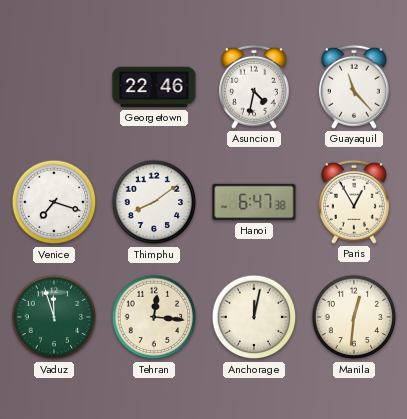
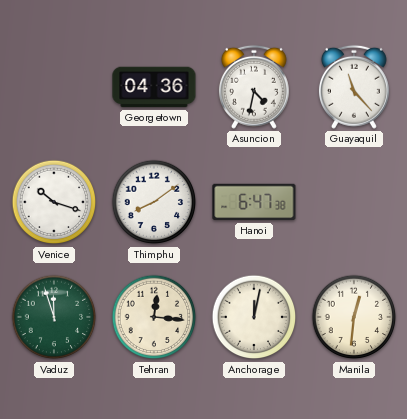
Georgetown: 22:46 -> 04:36
Venice: 7:18 -> 10:18
Paris: 12:55 -> none
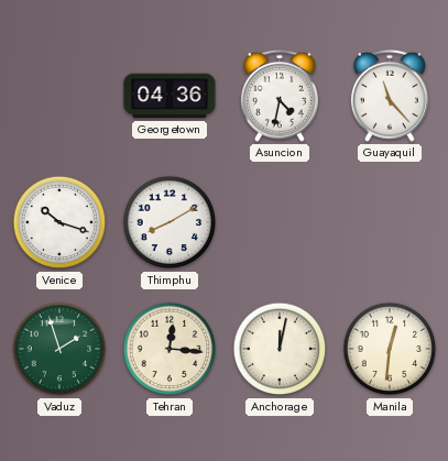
Thimphu: 8:09 -> 8:10
Hanoi: 6:47 -> none
Vaduz: 11:57 -> 1:57
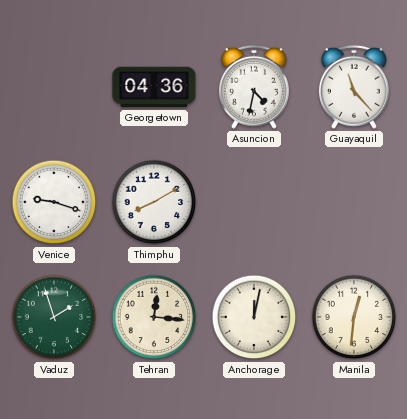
Venice: 10:18 -> 9:18
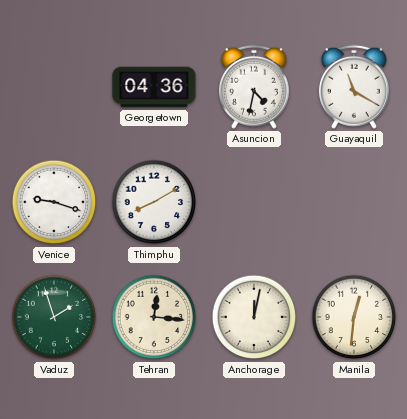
Guayaquil: 11:23 -> 11:20
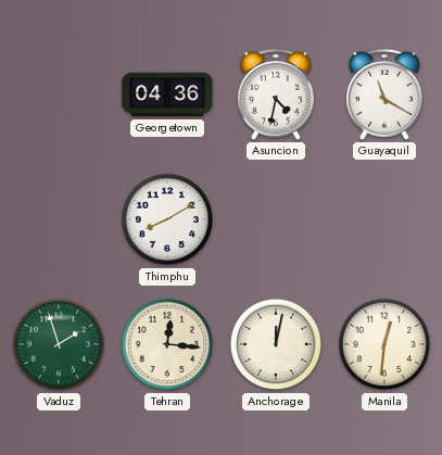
Venice: 9:18 -> none
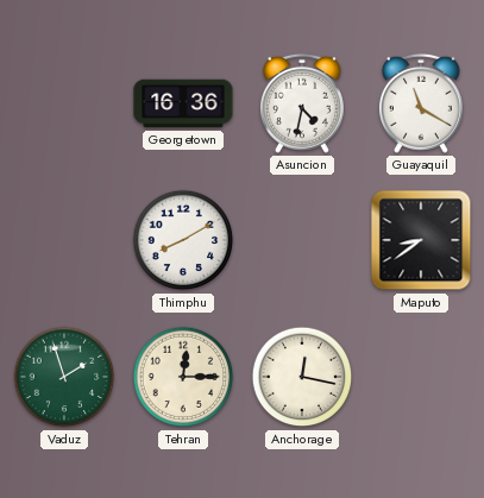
Georgetown: 04:36 -> 16:36
Maputo: none -> 8:39
Tehran: 12:16 -> 12:15
Anchorage: 12:02 -> 12:17
Manila: 12:31 -> none
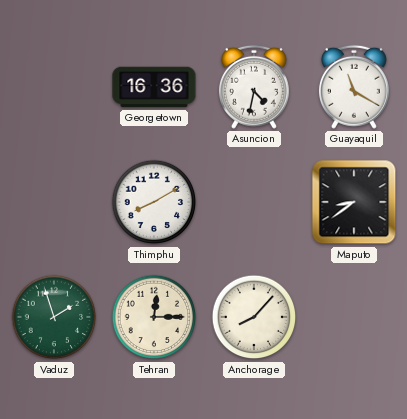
Anchorage: 12:17 -> 8:07
